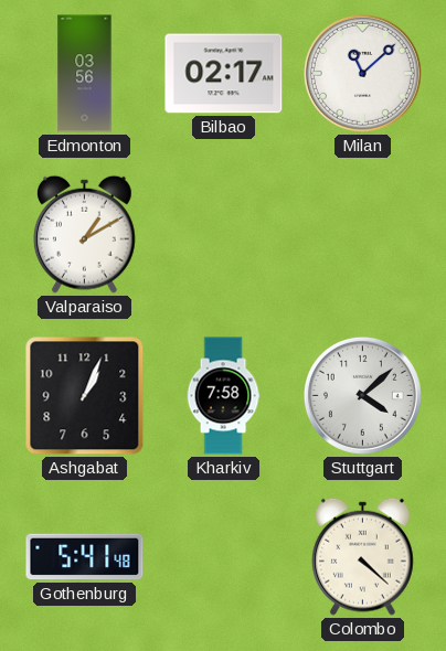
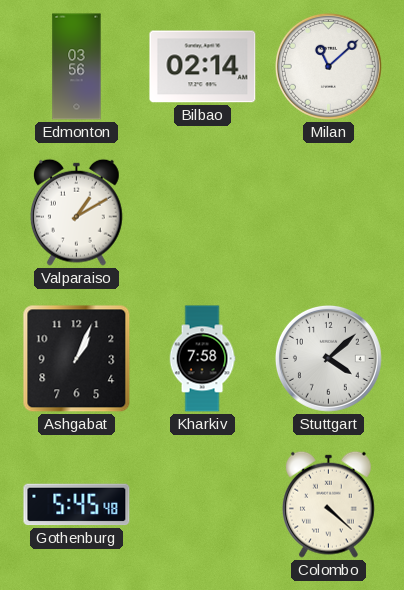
Bilbao: 02:17 -> 02:14
Gothenburg: 5:41 -> 5:45
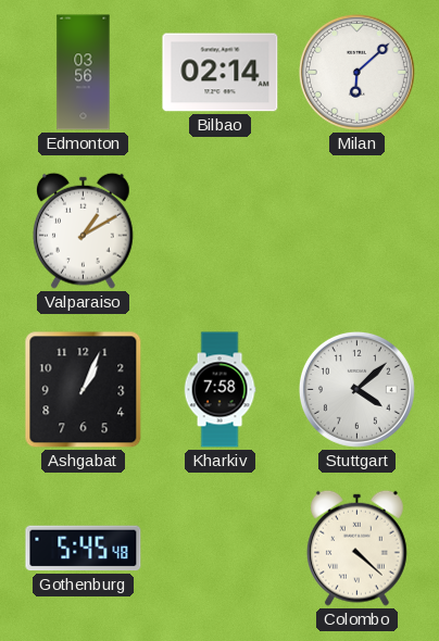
Milan: 11:08 -> 6:08
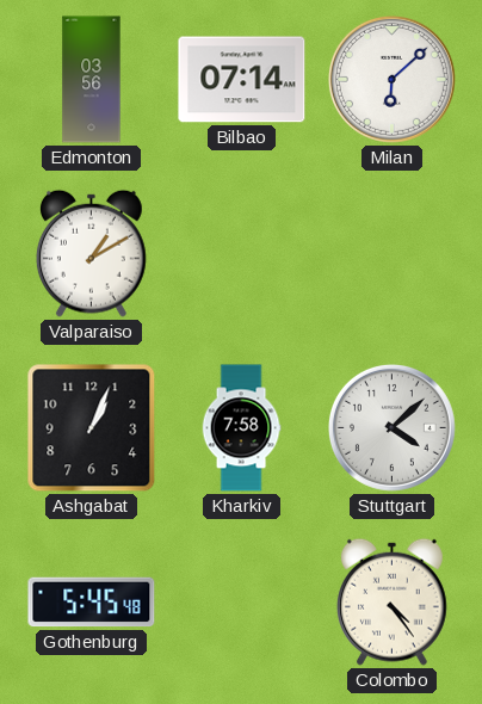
Bilbao: 02:14 -> 07:14
Colombo: 4:22 -> 4:24
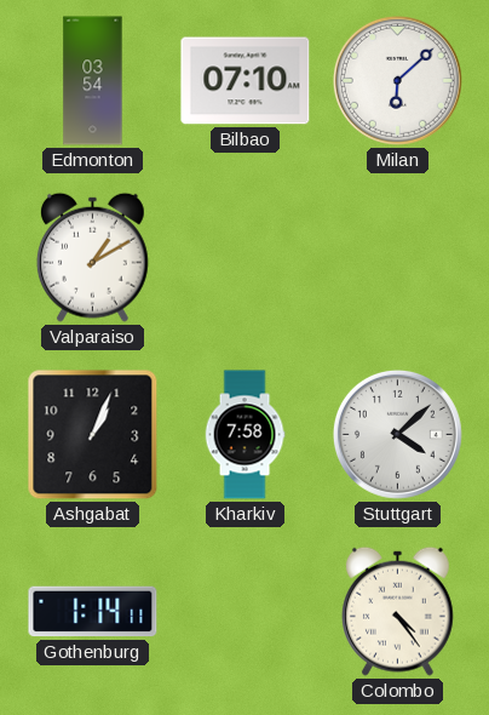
Edmonton: 03:56 -> 03:54
Bilbao: 07:14 -> 07:10
Gothenburg: 5:45 -> 1:14
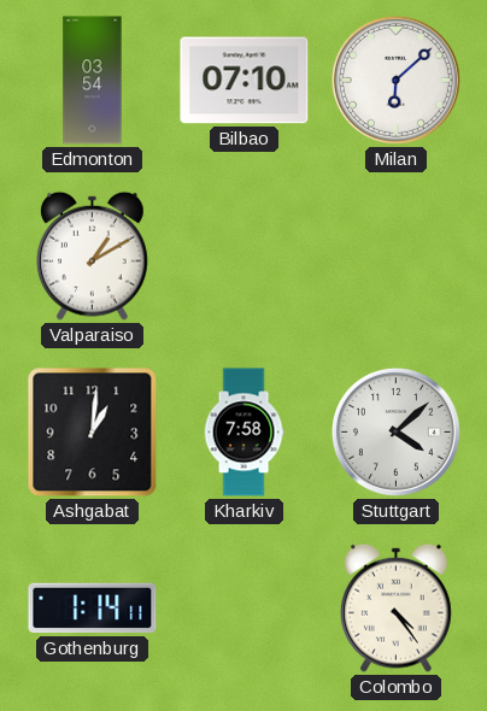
Ashgabat: 1:04 -> 1:01
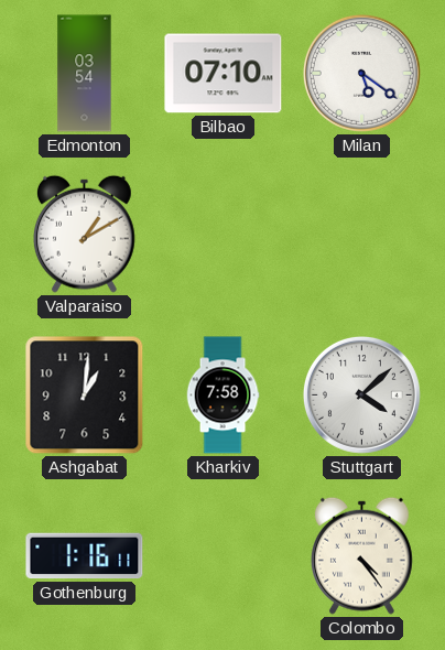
Milan: 6:08 -> 5:21
Gothenburg: 1:14 -> 1:16
